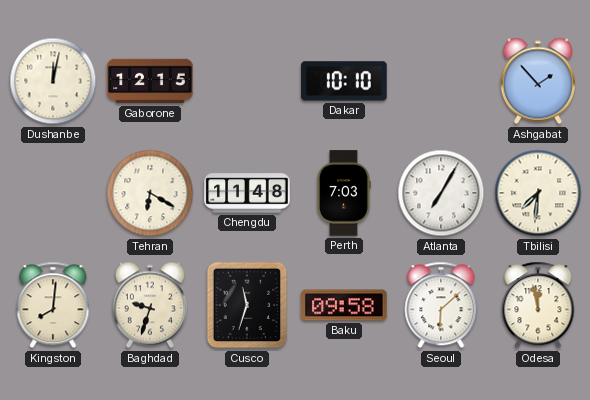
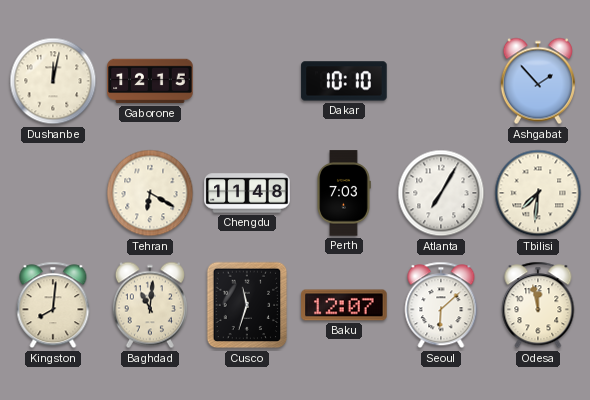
Baghdad: 9:33 -> 11:01
Baku: 09:58 -> 12:07
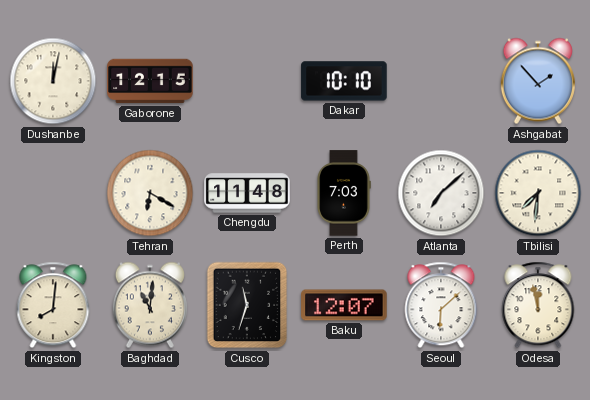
Atlanta: 7:05 -> 7:08
